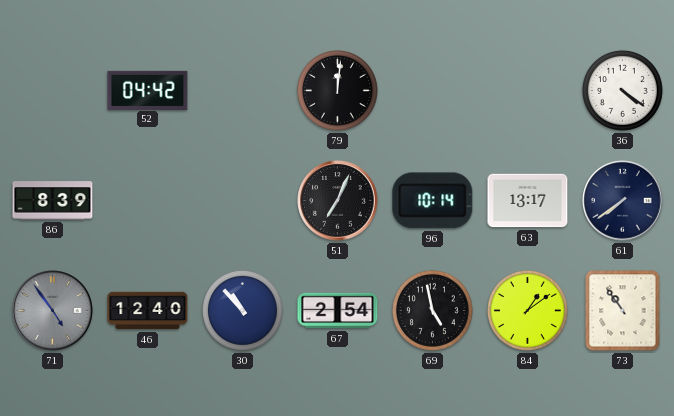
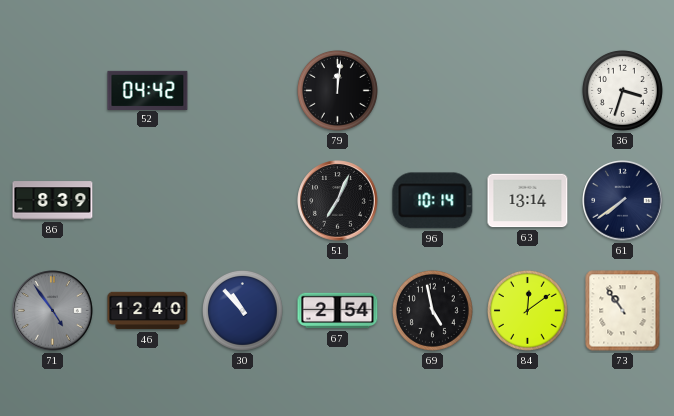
36: 4:21 -> 3:33
63: 13:17 -> 13:14
84: 1:09 -> 12:09
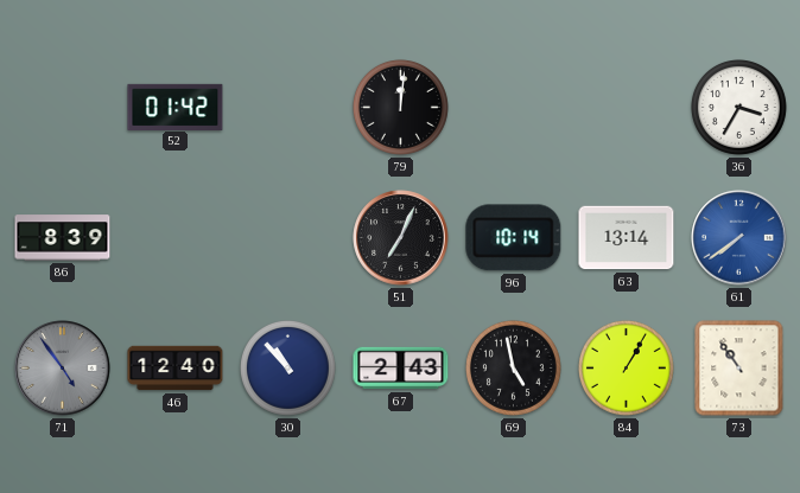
52: 04:42 -> 01:42
36: 3:33 -> 3:35
61 dial: navy -> blue
67: 2:54 -> 2:43
84: 12:09 -> 1:05
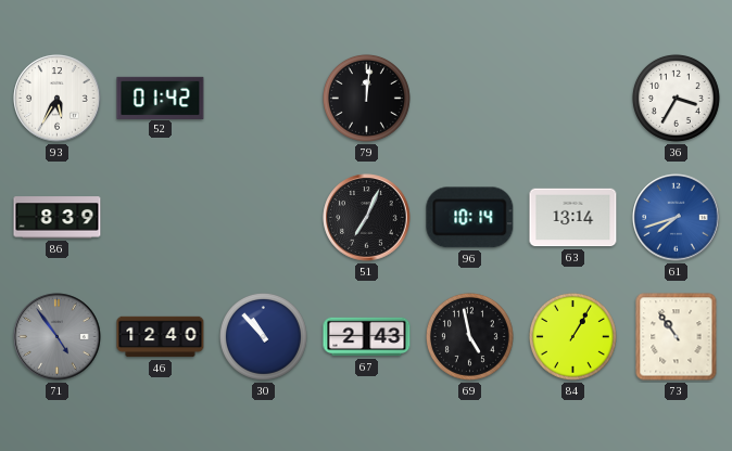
93: none -> 5:35
61: 7:39 -> 7:42
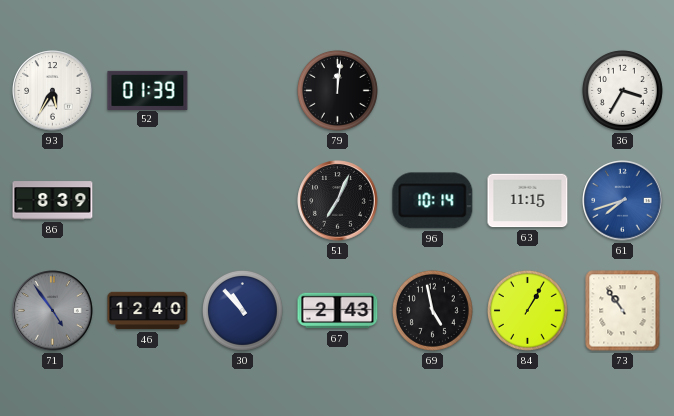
52: 01:42 -> 01:39
63: 13:14 -> 11:15
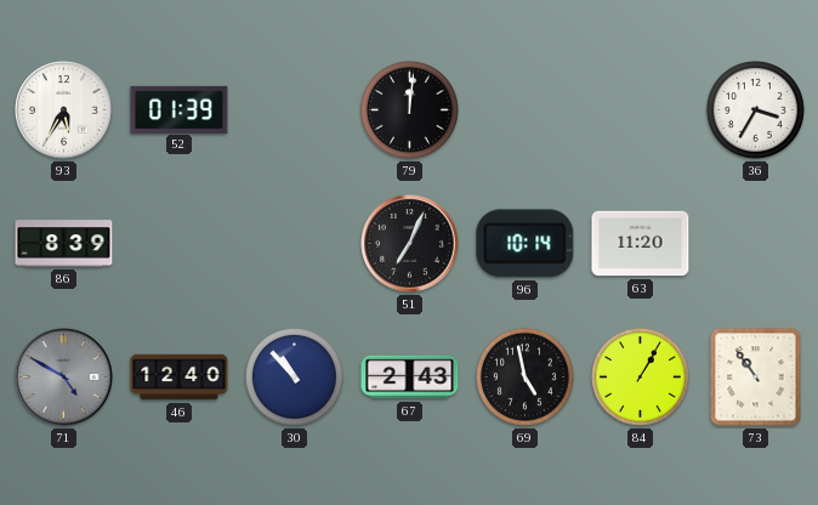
63: 11:15 -> 11:20
61: 7:42 -> none
71: 4:54 -> 4:50
